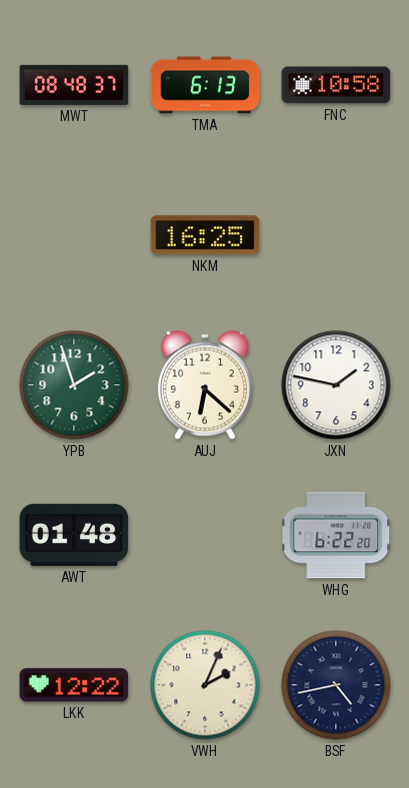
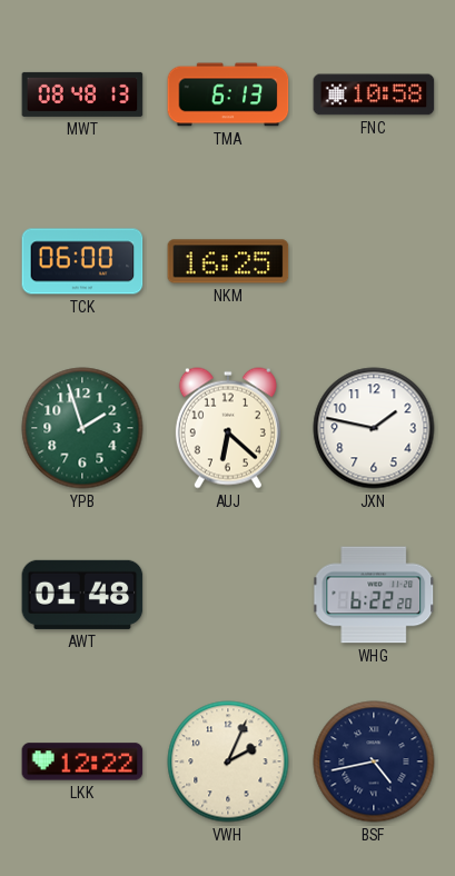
MWT: 08:48:37 -> 08:48:13
TCK: none -> 06:00
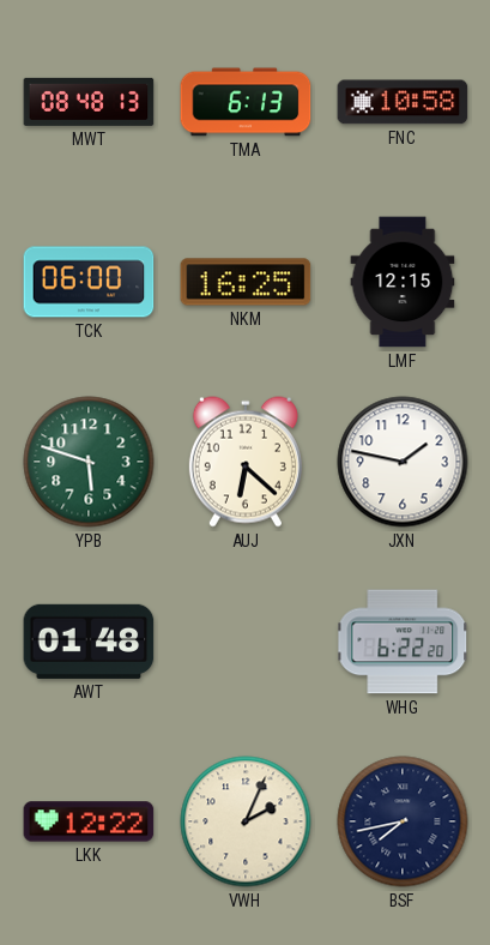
LMF: none -> 12:15
YPB: 1:57 -> 5:48
BSF: 4:43 -> 7:43
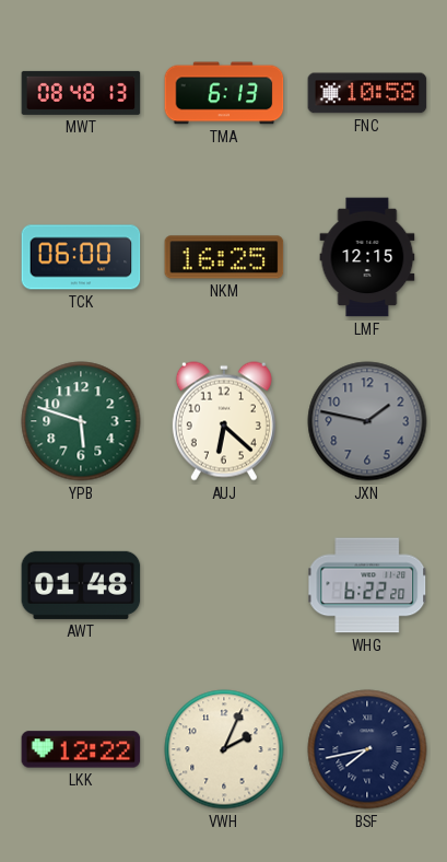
JXN dial: white -> grey
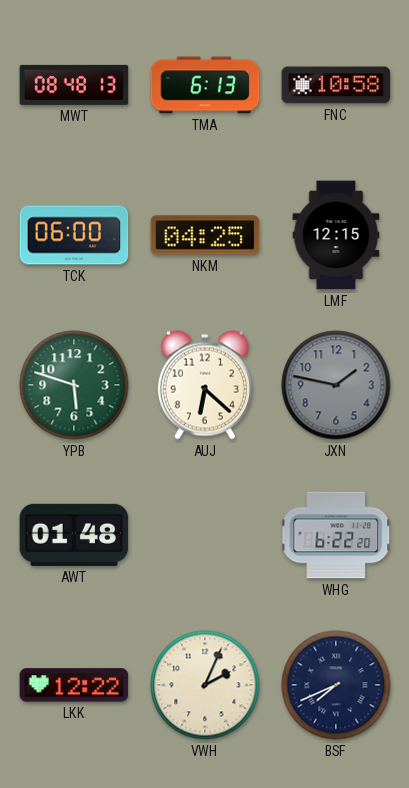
NKM: 16:25 -> 04:25
BSF: 7:43 -> 7:41
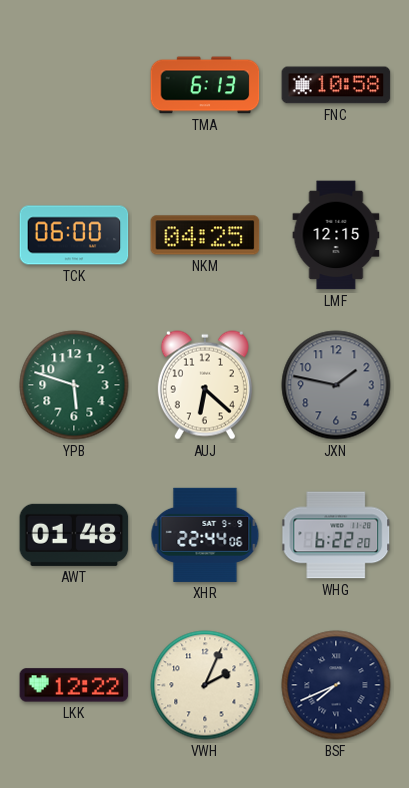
MWT: 08:48 -> none
XHR: none -> 22:44
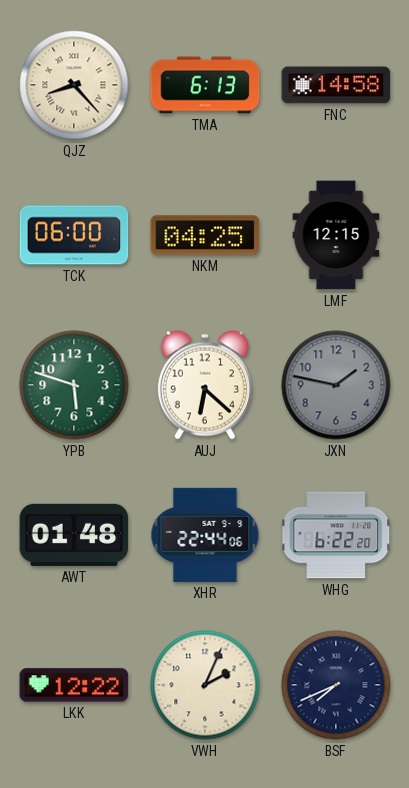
QJZ: none -> 8:23
FNC: 10:58 -> 14:58
